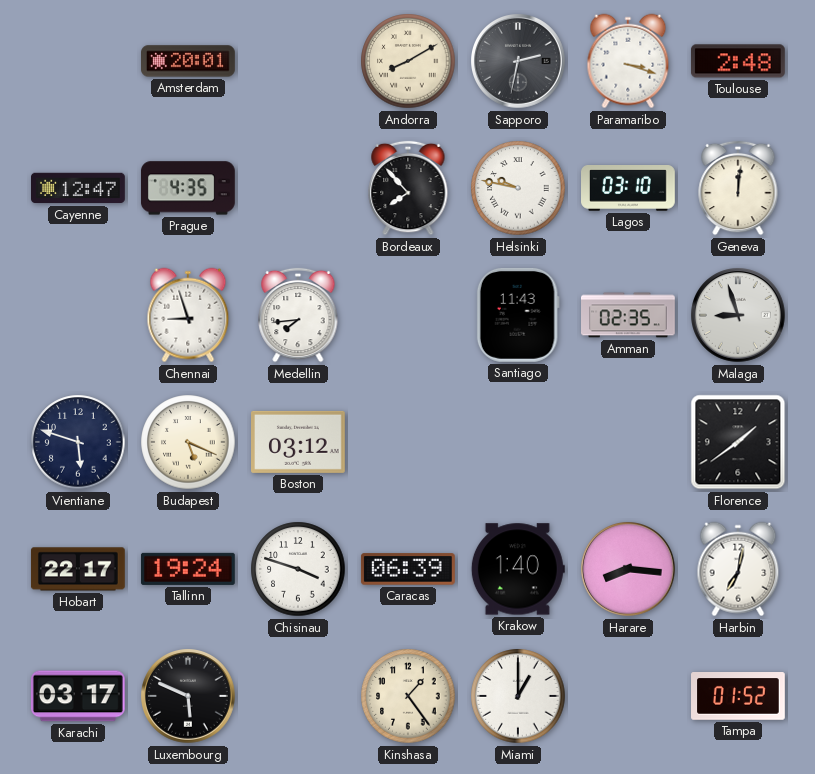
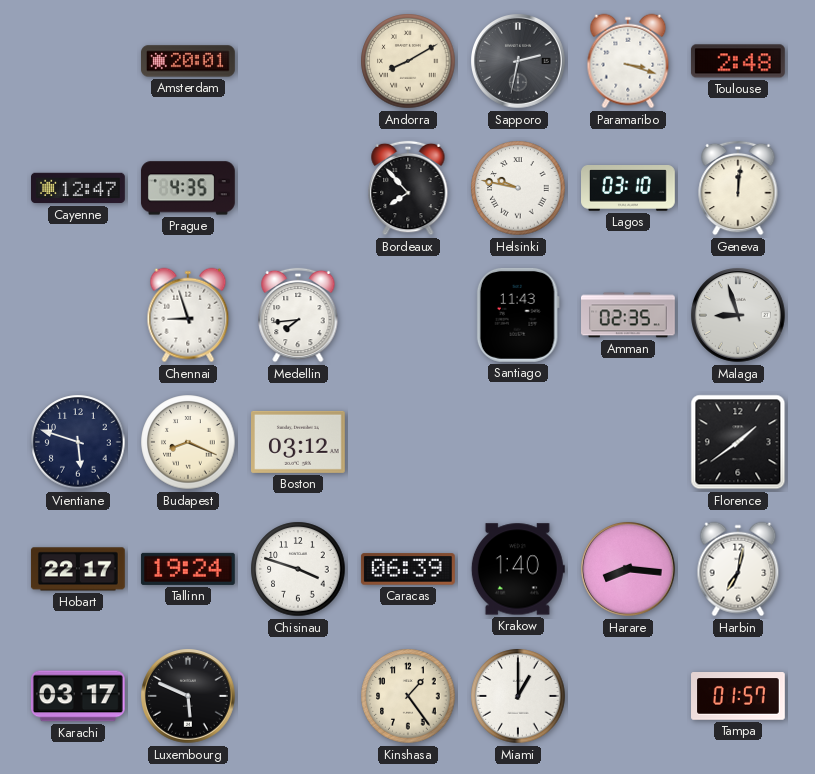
Budapest: 5:19 -> 8:19
Tampa: 01:52 -> 01:57
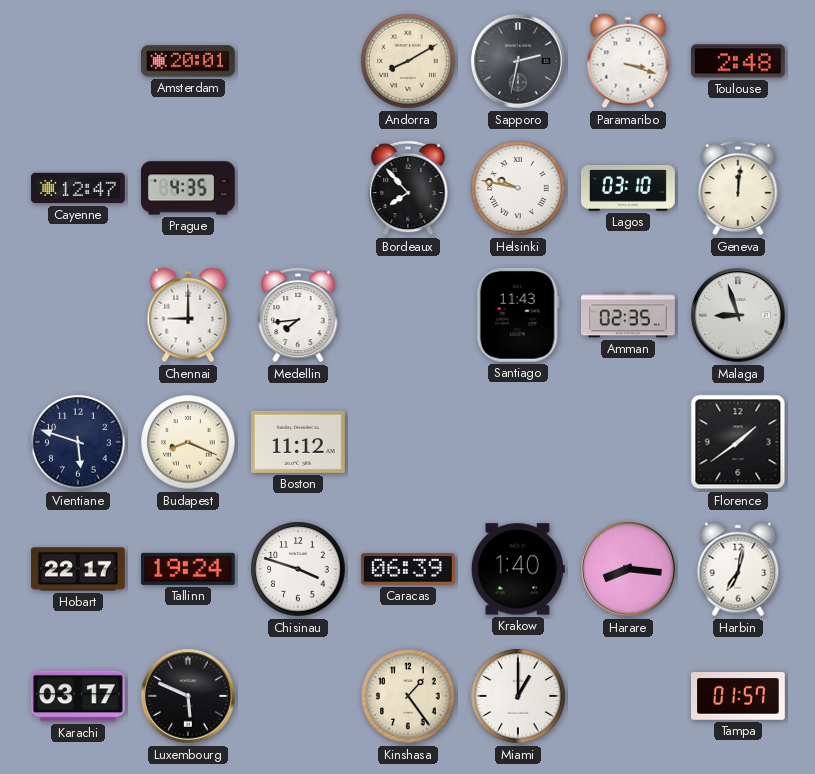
Chennai: 8:57 -> 9:00
Boston: 03:12 -> 11:12
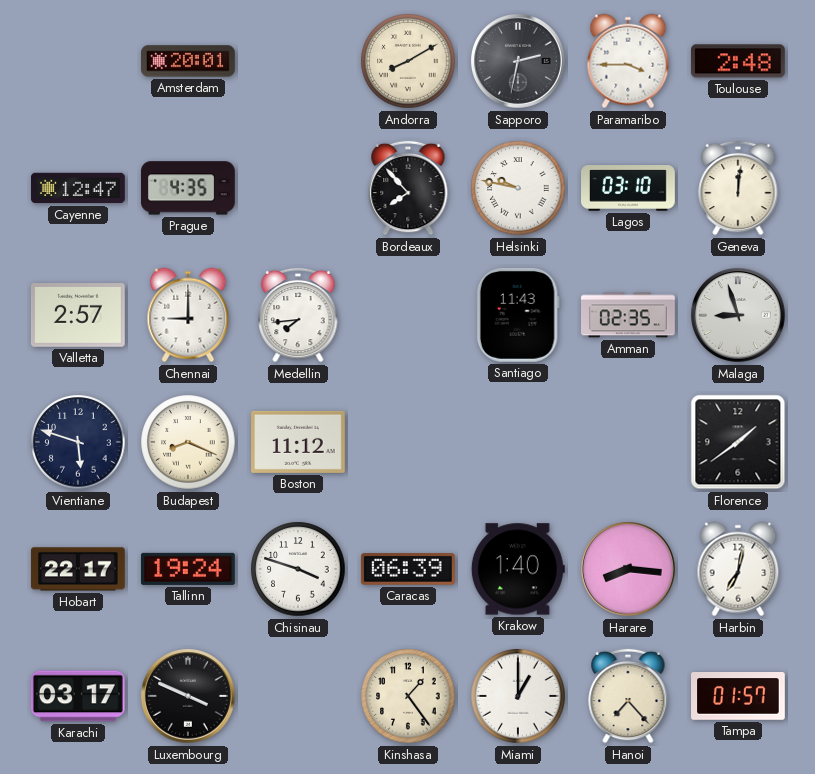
Paramaribo: 3:18 -> 3:45
Valletta: none -> 2:57
Luxembourg: 5:49 -> 3:49
Hanoi: none -> 7:23
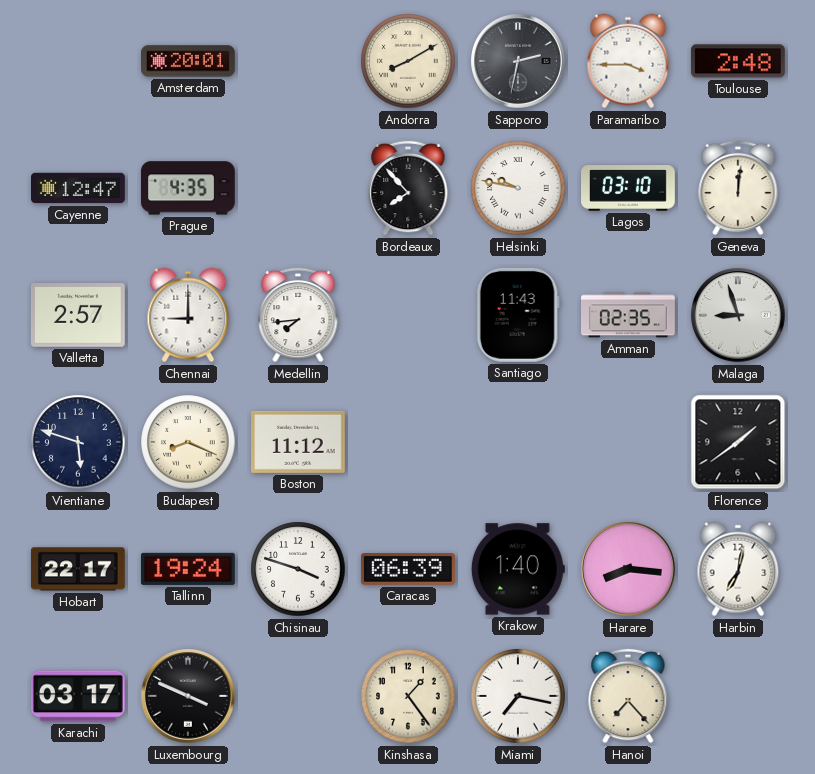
Miami: 1:00 -> 7:17
Tampa: 01:57 -> none
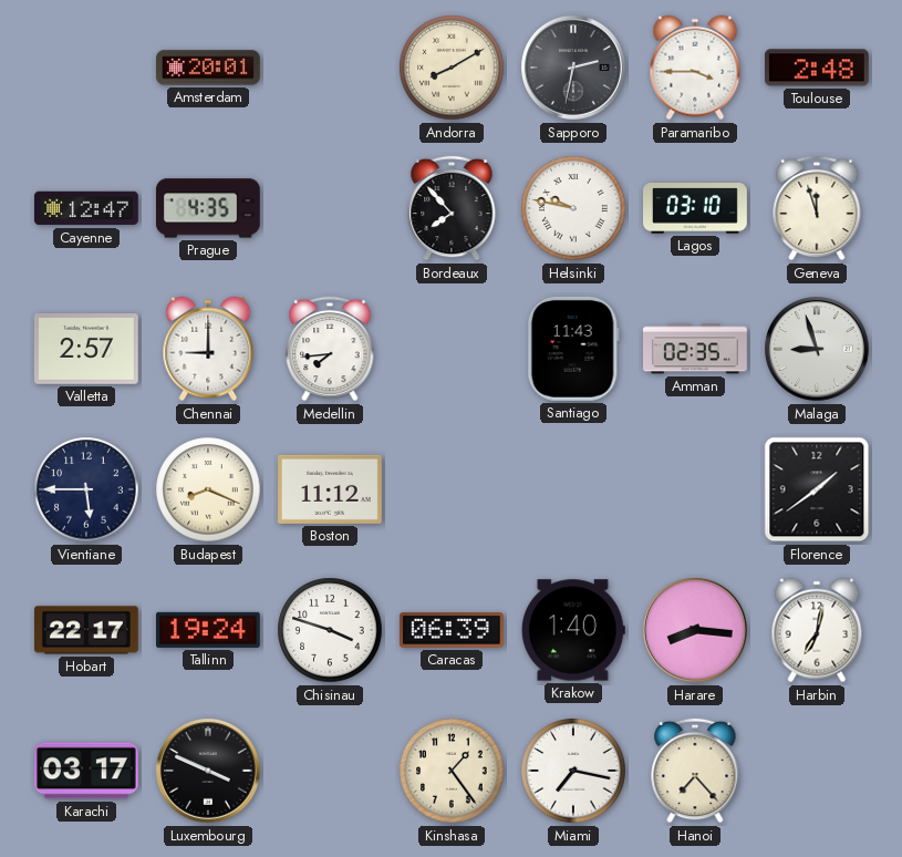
Geneva: 12:01 -> 11:57
Vientiane: 5:48 -> 5:45
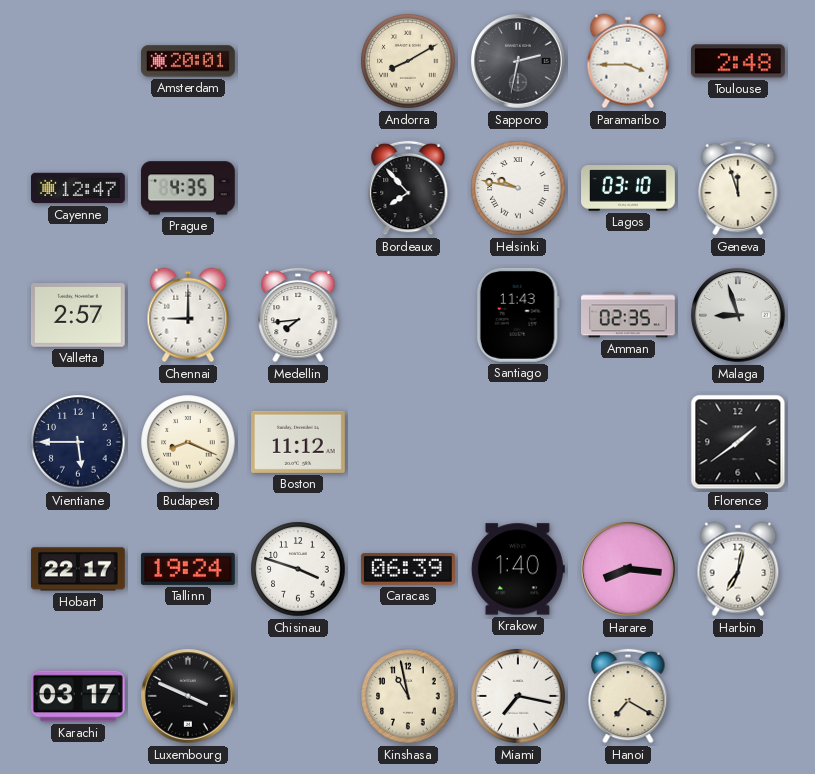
Kinshasa: 1:24 -> 10:58
Hanoi: 7:23 -> 7:20
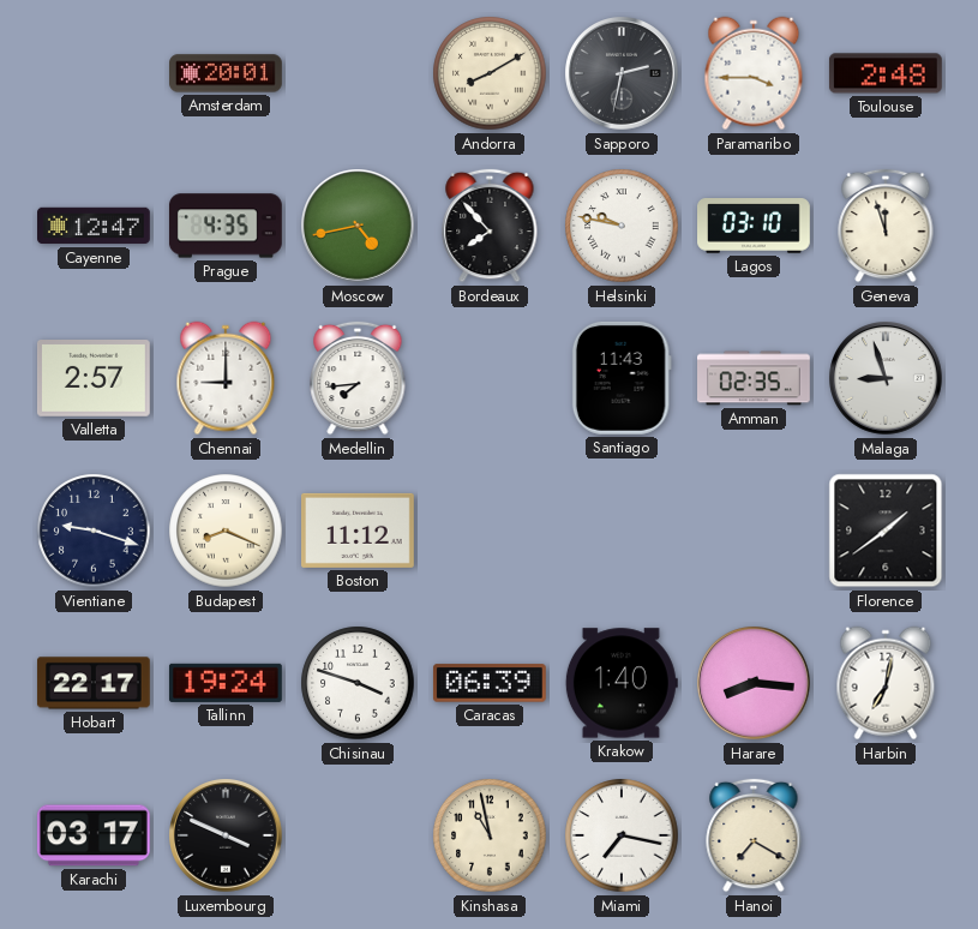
Moscow: none -> 4:43
Vientiane: 5:45 -> 9:18
